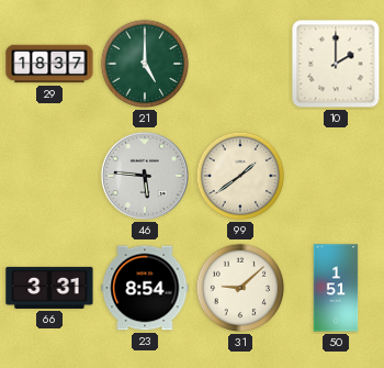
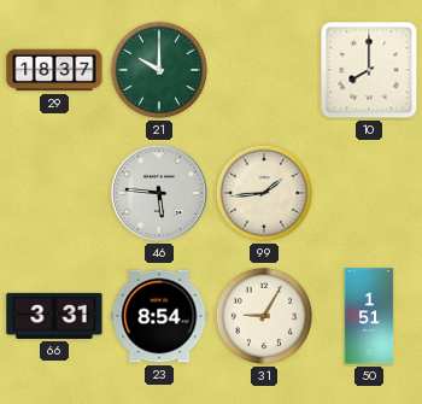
21: 5:00 -> 10:00
10: 2:00 -> 8:00
99: 1:39 -> 1:44
31: 9:08 -> 9:05
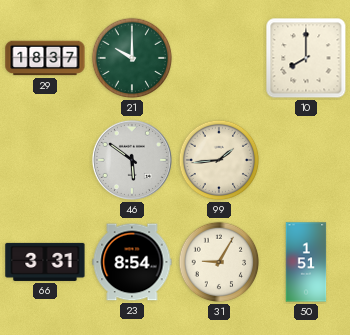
46: 5:46 -> 5:51
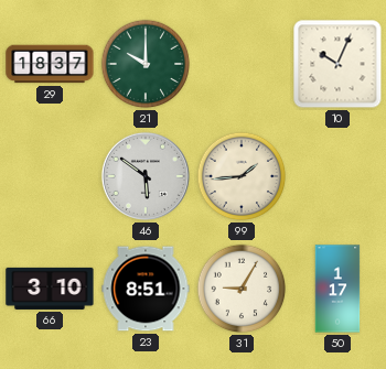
10: 8:00 -> 10:04
66: 3:31 -> 3:10
23: 8:54 -> 8:51
50: 1:51 -> 1:17
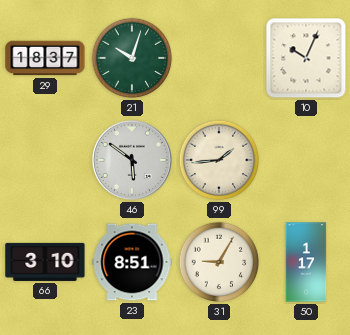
21: 10:00 -> 10:03
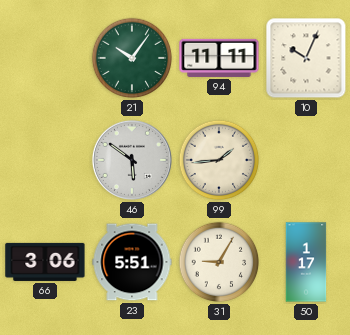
29: 18:37 -> none
21: 10:03 -> 10:06
94: none -> 11:11
66: 3:10 -> 3:06
23: 8:51 -> 5:51
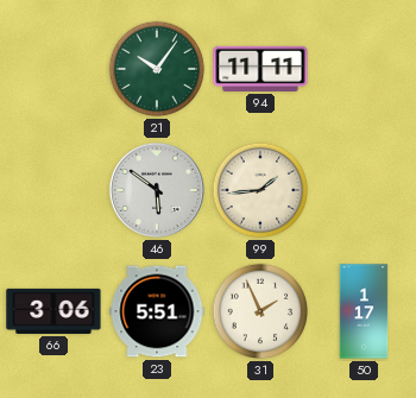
10: 10:04 -> none
31: 9:05 -> 1:56
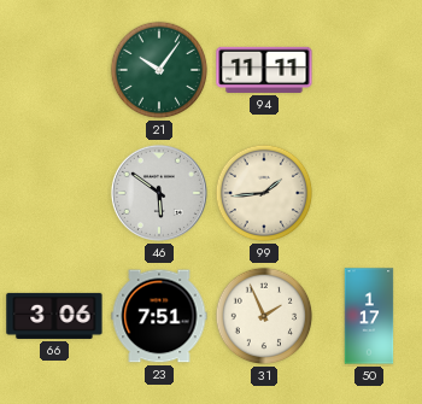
23: 5:51 -> 7:51
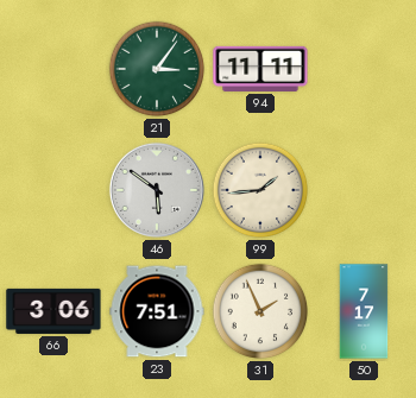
21: 10:06 -> 3:06
50: 1:17 -> 7:17
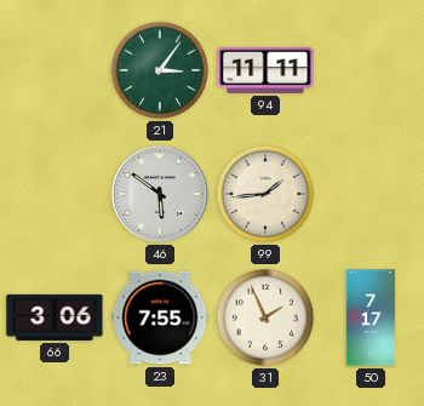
23: 7:51 -> 7:55
